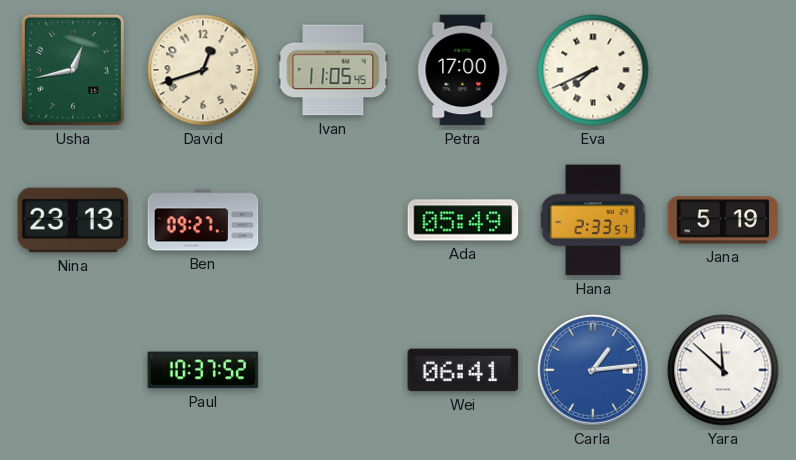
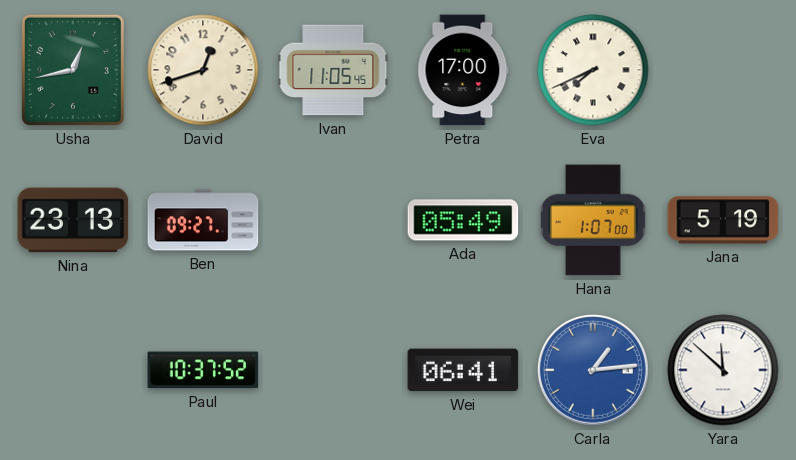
Hana: 2:33 -> 1:07
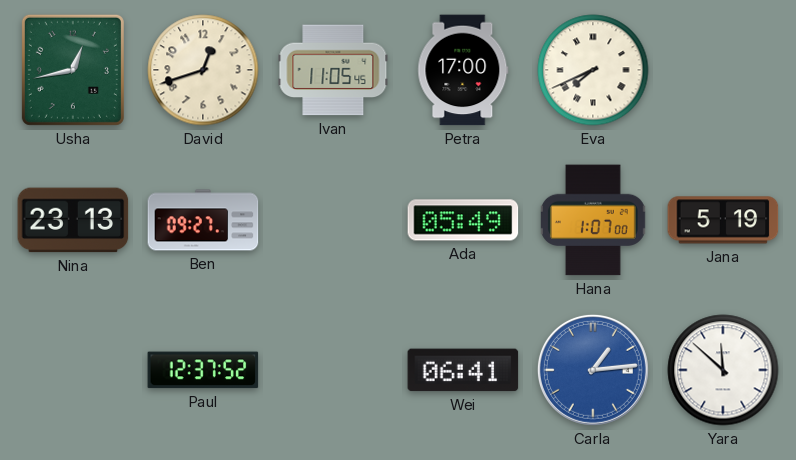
Paul: 10:37 -> 12:37
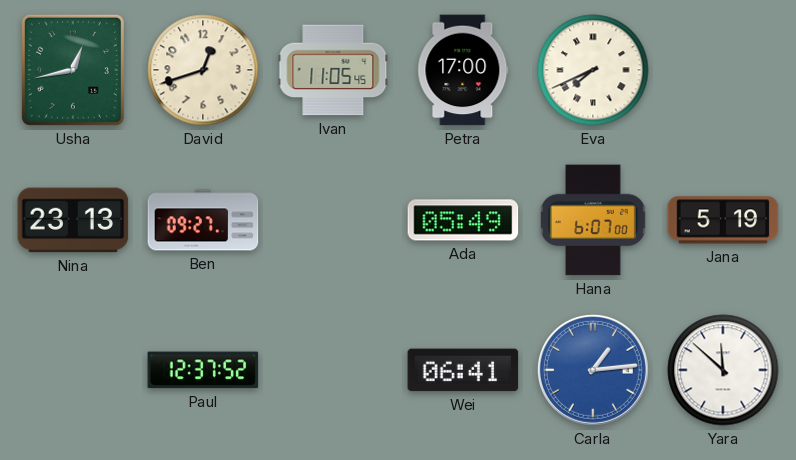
Hana: 1:07 -> 6:07
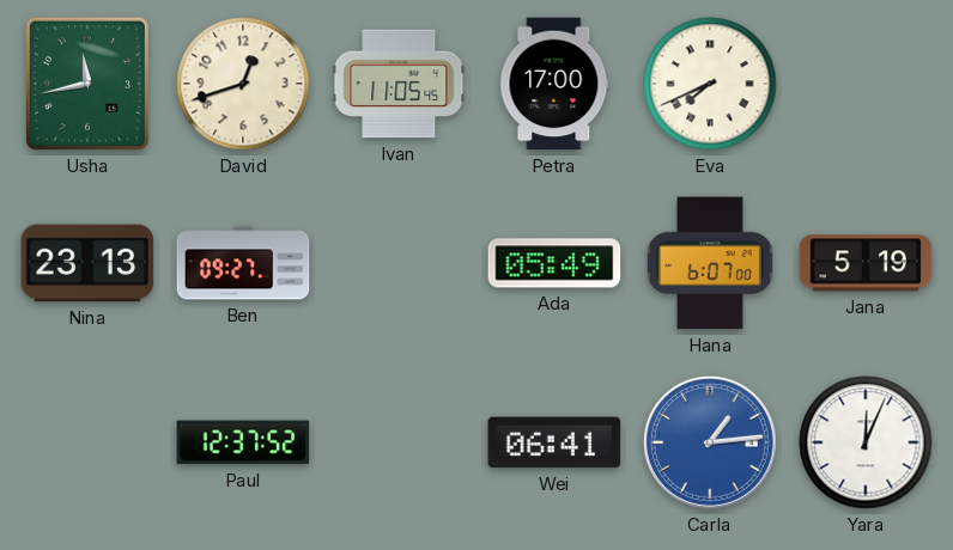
Usha: 12:43 -> 11:43
Yara: 11:52 -> 12:04
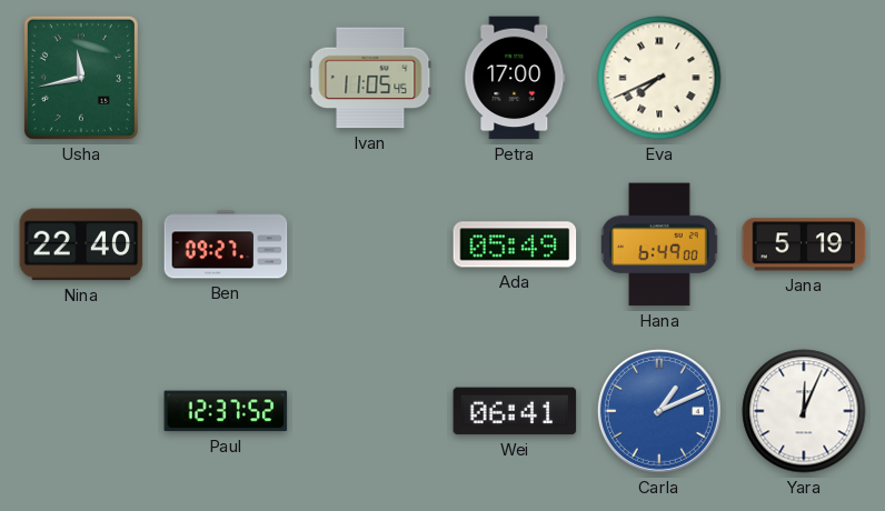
David: 12:42 -> none
Nina: 23:13 -> 22:40
Hana: 6:07 -> 6:49
Carla: 1:14 -> 1:11
